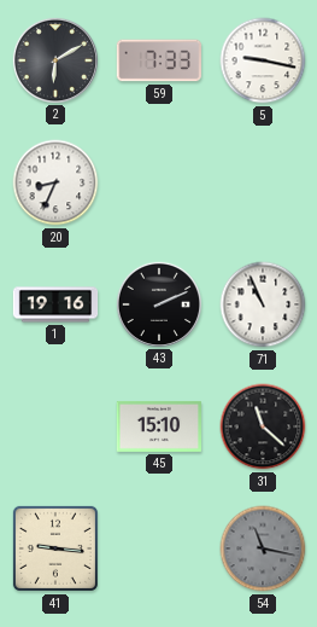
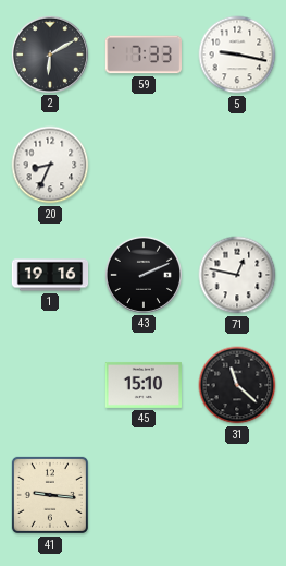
71: 10:56 -> 12:47
54: 11:17 -> none
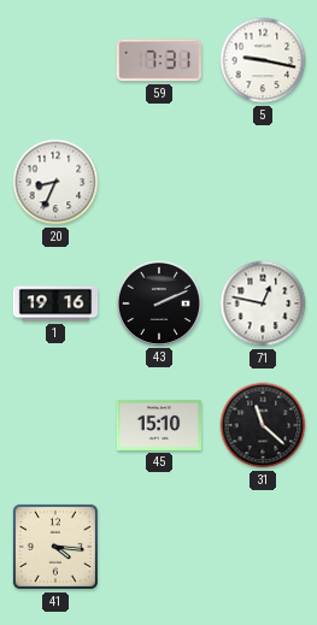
2: 6:10 -> none
59: 7:33 -> 7:31
41: 9:16 -> 4:16
